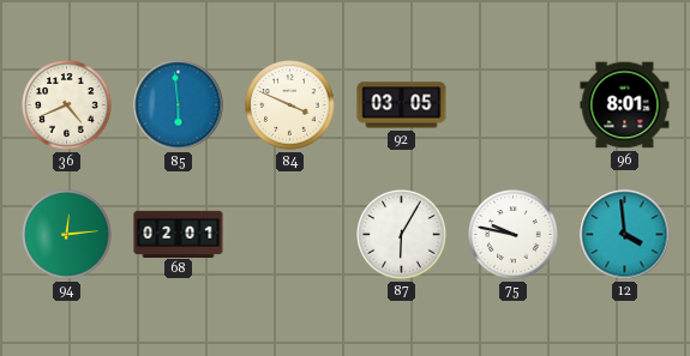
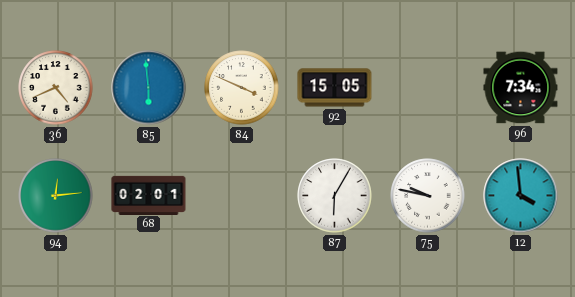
92: 03:05 -> 15:05
96: 8:01 -> 7:34
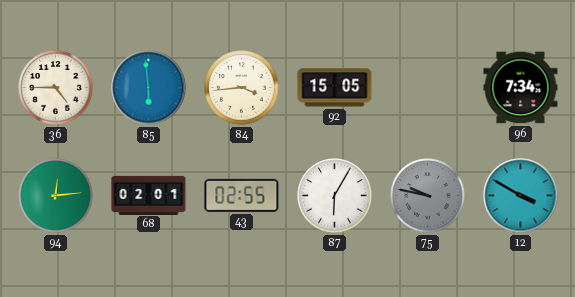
36: 4:41 -> 4:45
84: 3:49 -> 3:44
43: none -> 02:55
75 dial: white -> grey
12: 3:59 -> 3:50
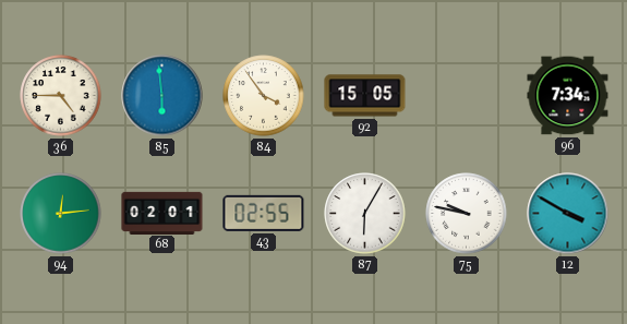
84: 3:44 -> 3:54
75 dial: grey -> white
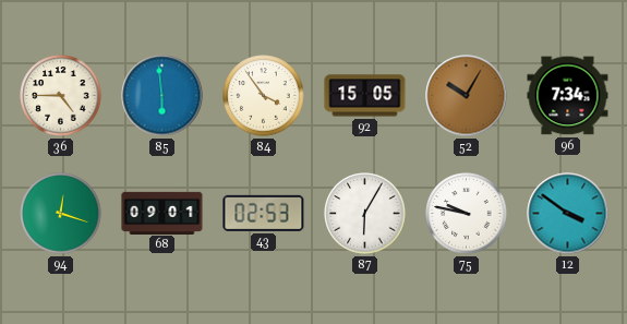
52: none -> 10:05
94: 12:14 -> 12:18
68: 02:01 -> 09:01
43: 02:55 -> 02:53
12: 3:50 -> 3:51
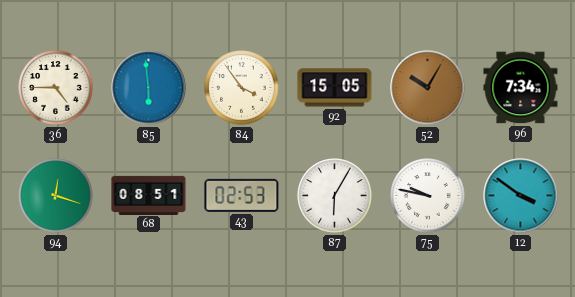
68: 09:01 -> 08:51
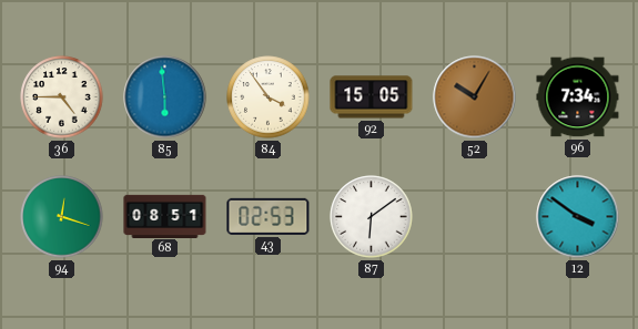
87: 6:05 -> 6:09
75: 9:47 -> none
